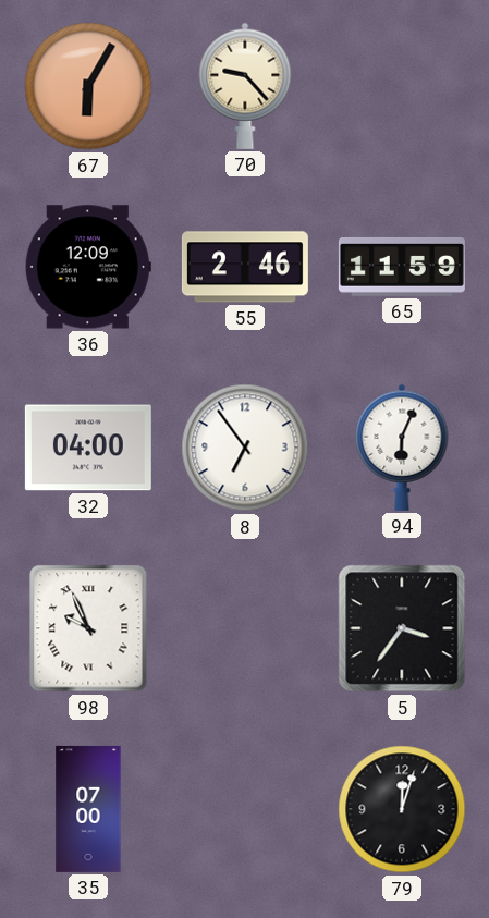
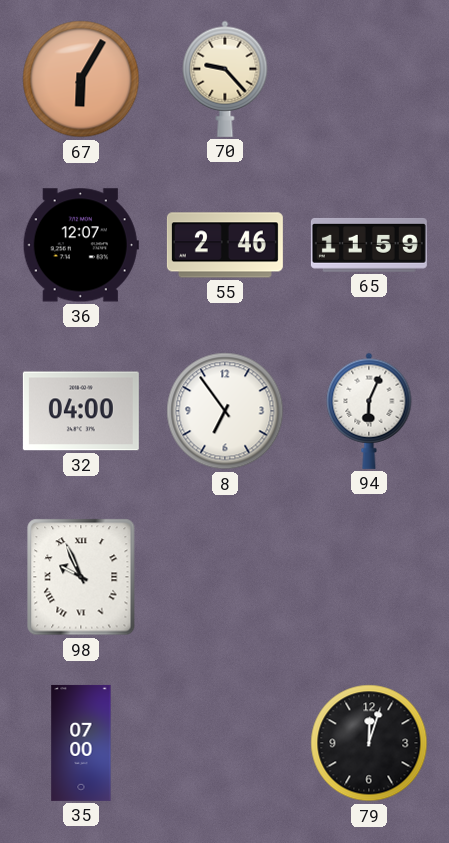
36: 12:09 -> 12:07
5: 3:36 -> none
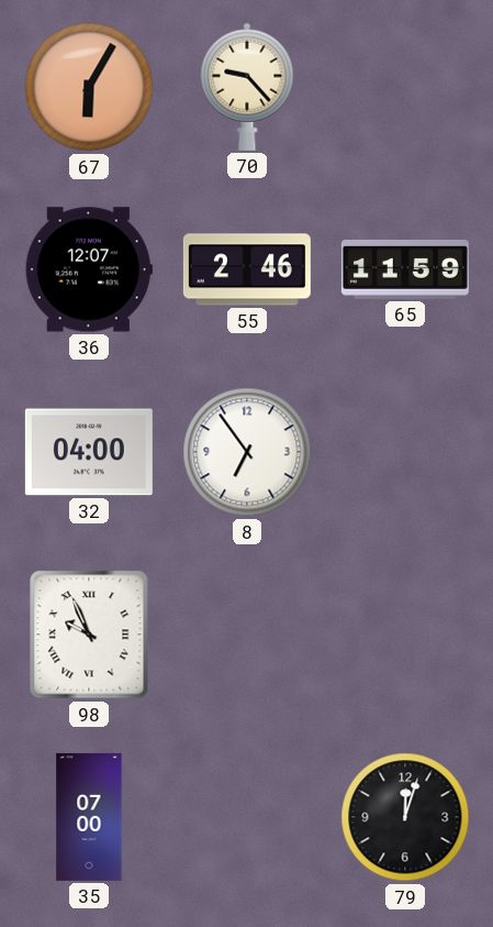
94: 6:04 -> none
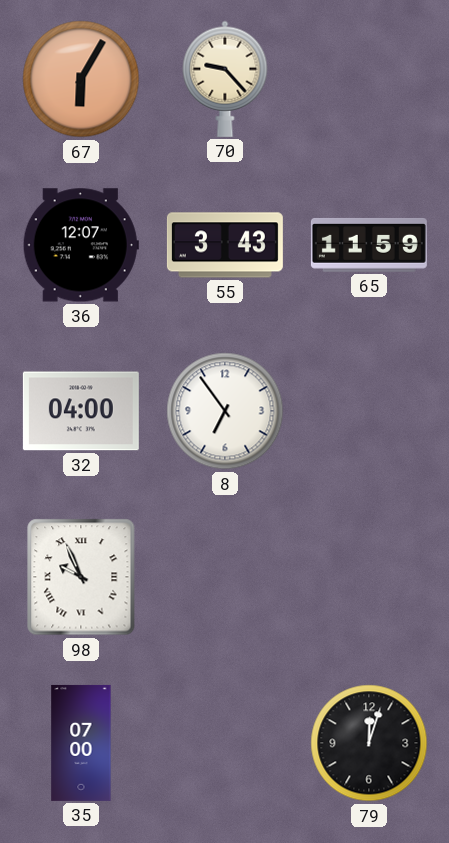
55: 2:46 -> 3:43
